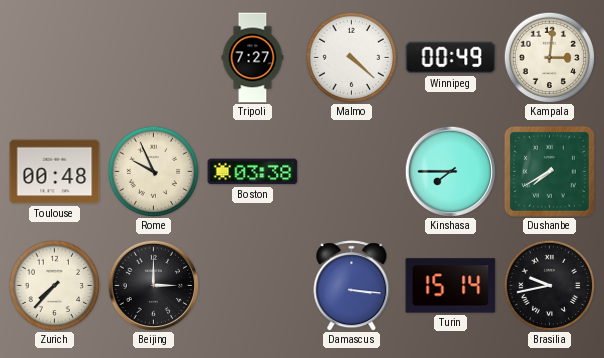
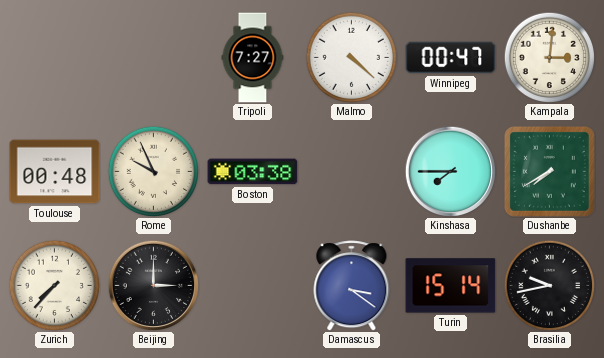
Winnipeg: 00:49 -> 00:47
Damascus: 3:16 -> 3:21
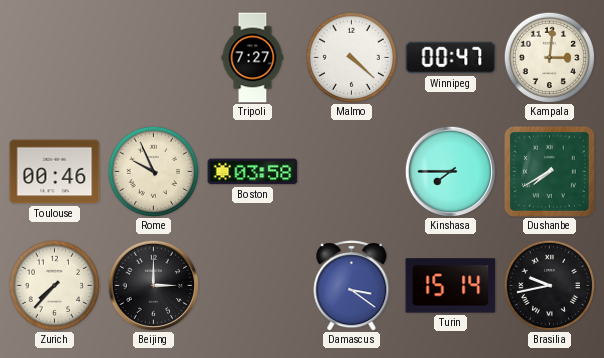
Toulouse: 00:48 -> 00:46
Boston: 03:38 -> 03:58
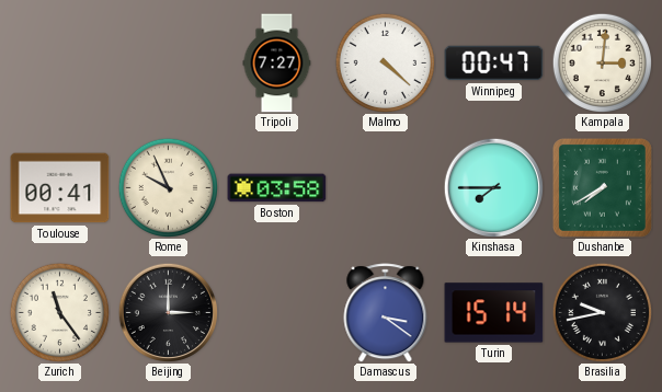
Toulouse: 00:46 -> 00:41
Zurich: 7:37 -> 11:24
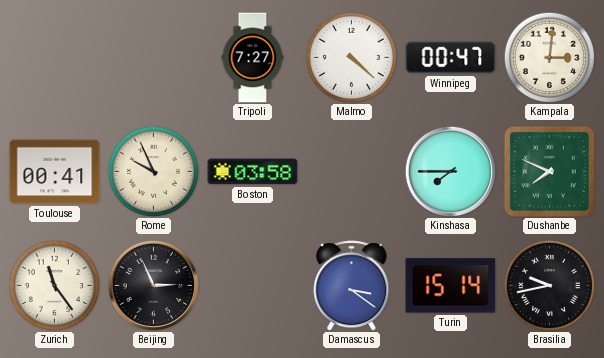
Dushanbe: 7:40 -> 7:49
Beijing: 3:00 -> 2:56
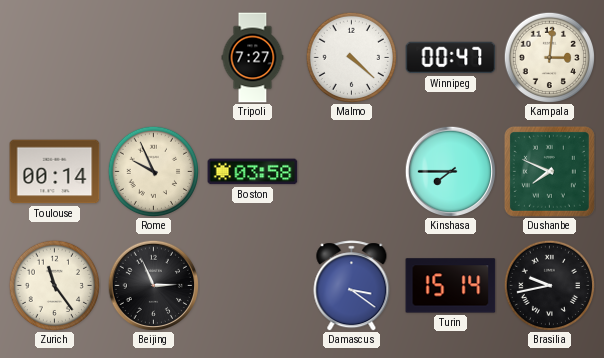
Toulouse: 00:41 -> 00:14
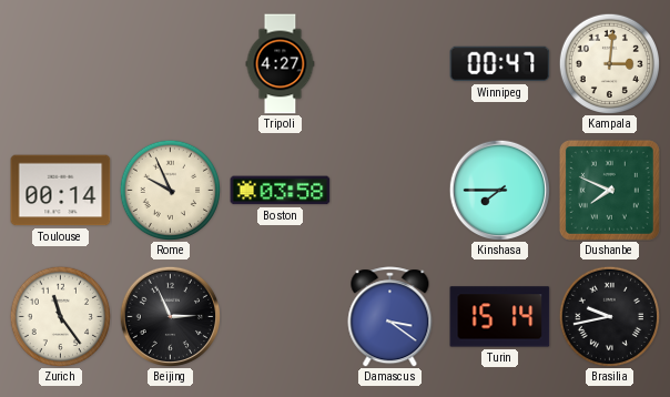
Tripoli: 7:27 -> 4:27
Malmo: 4:22 -> none
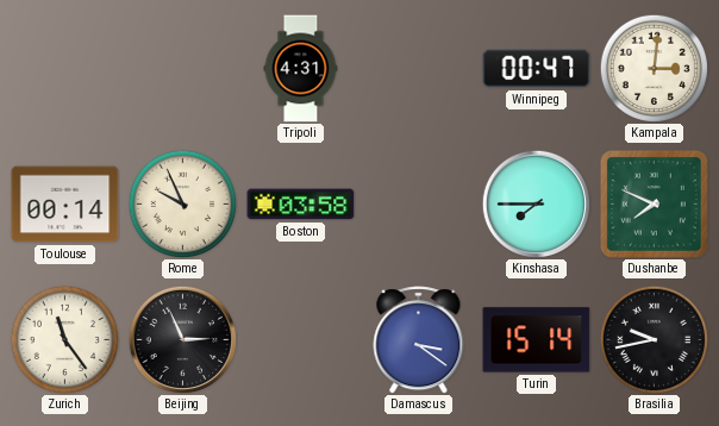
Tripoli: 4:27 -> 4:31
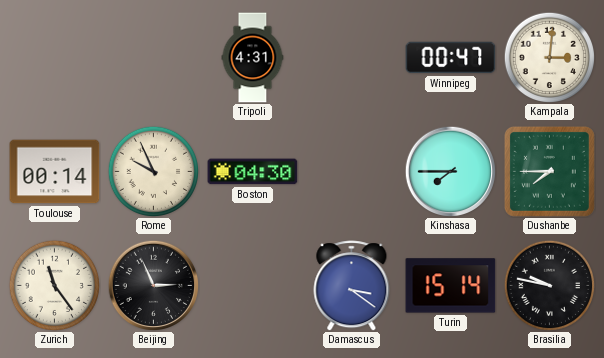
Boston: 03:58 -> 04:30
Dushanbe: 7:49 -> 7:45
Brasilia: 9:43 -> 9:47
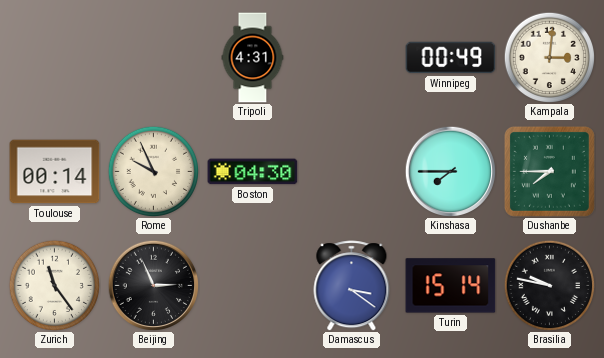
Winnipeg: 00:47 -> 00:49
